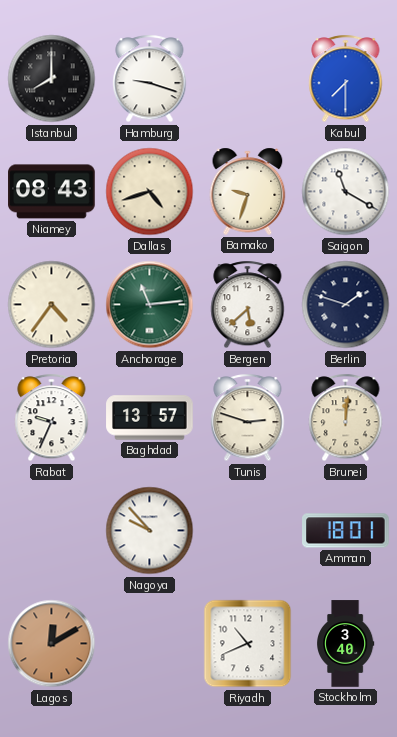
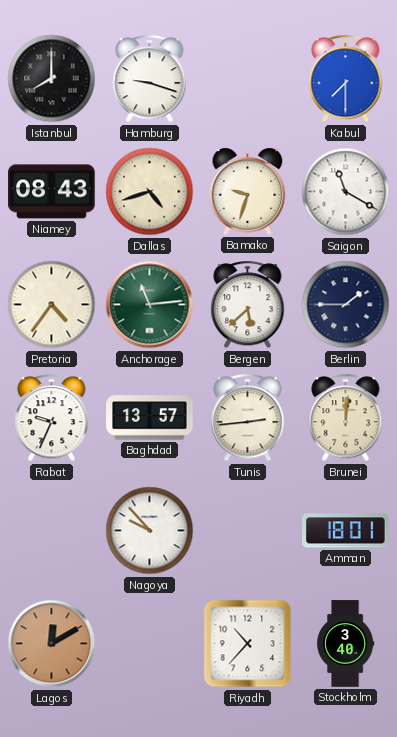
Berlin: 1:48 -> 1:45
Tunis: 2:48 -> 2:44
Riyadh: 10:41 -> 10:37
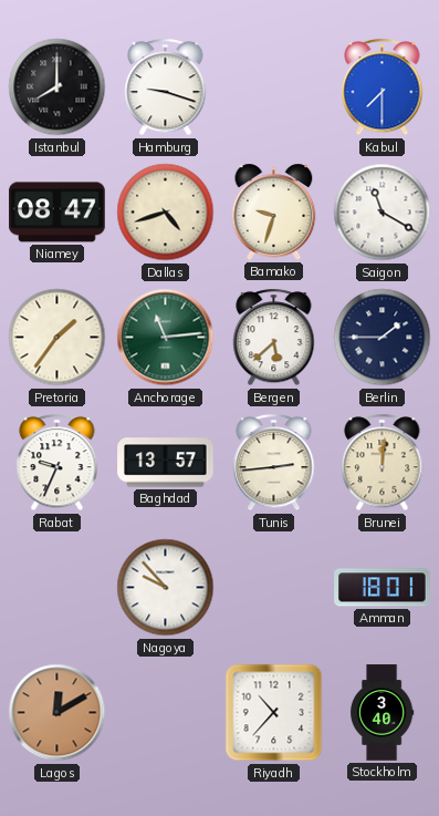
Niamey: 08:43 -> 08:47
Pretoria: 4:36 -> 1:36
